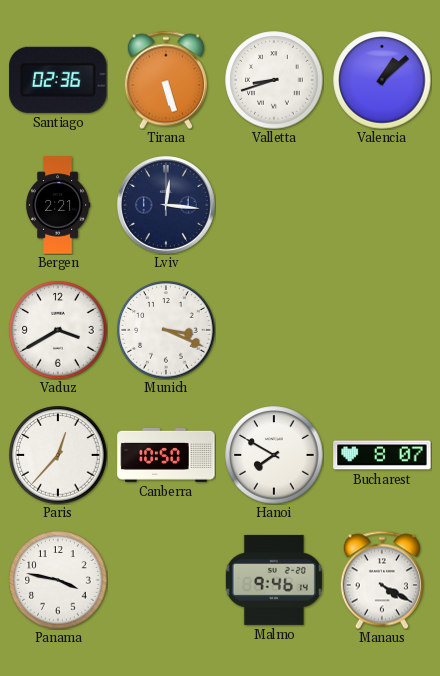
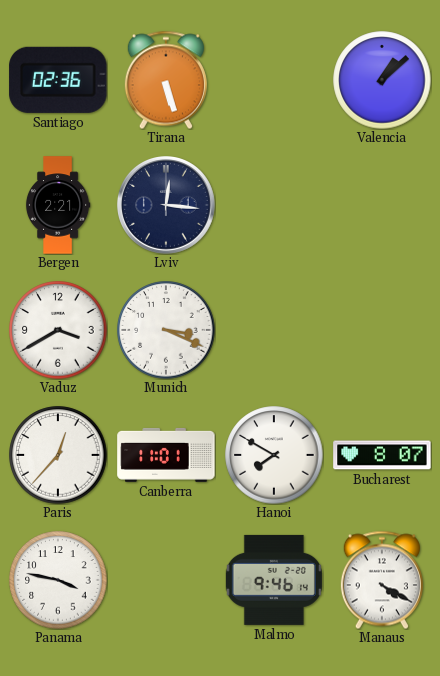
Valletta: 8:42 -> none
Canberra: 10:50 -> 11:01
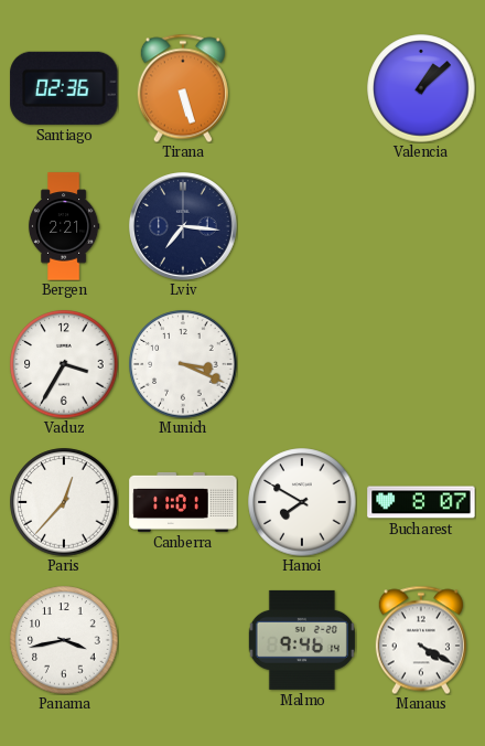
Lviv: 12:16 -> 7:16
Vaduz: 3:40 -> 3:35
Panama: 3:47 -> 3:43
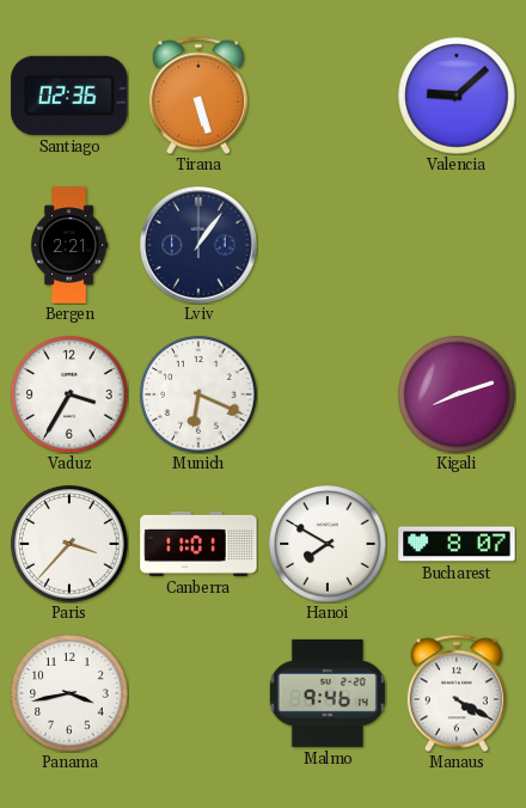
Valencia: 1:08 -> 9:08
Lviv: 7:16 -> 1:06
Munich: 3:19 -> 6:19
Kigali: none -> 8:12
Paris: 12:37 -> 3:37
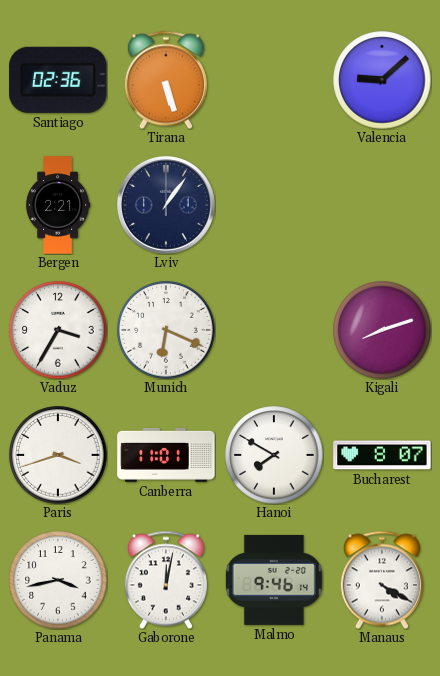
Paris: 3:37 -> 3:42
Gaborone: none -> 12:02
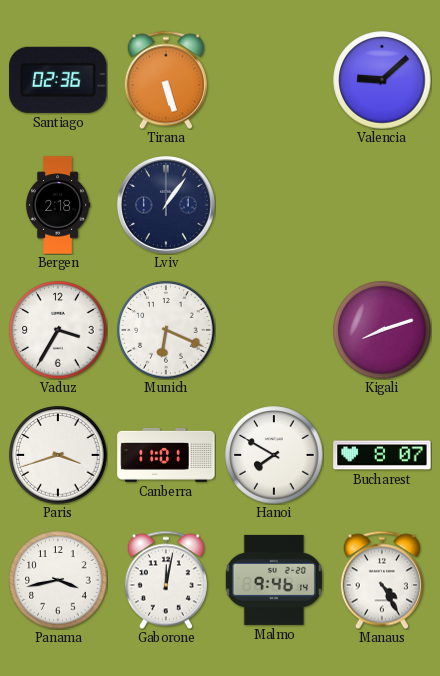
Bergen: 2:21 -> 2:18
Manaus: 4:20 -> 4:25
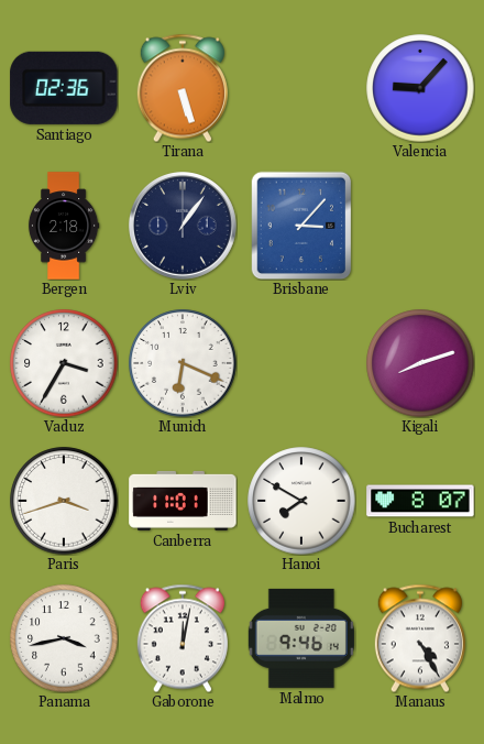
Valencia: 9:08 -> 9:07
Brisbane: none -> 3:07
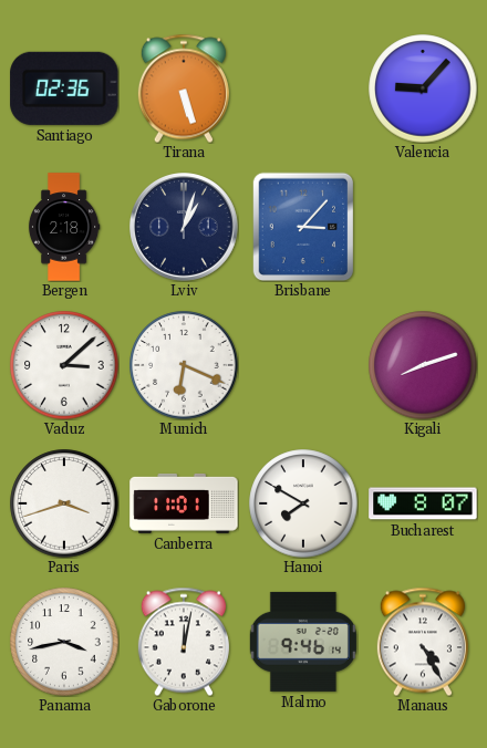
Lviv: 1:06 -> 1:03
Vaduz: 3:35 -> 3:08
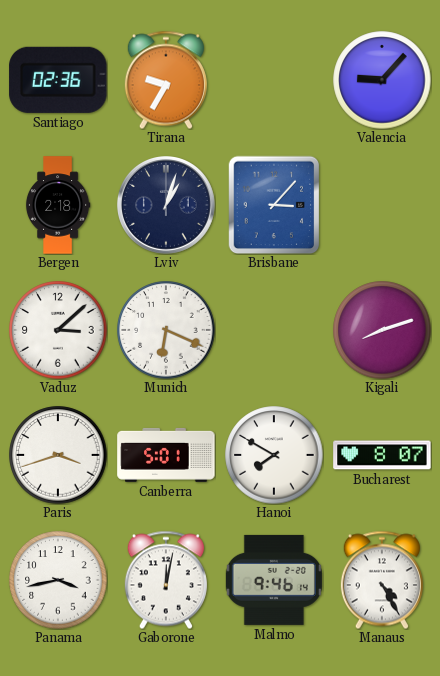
Tirana: 5:27 -> 9:35
Canberra: 11:01 -> 5:01
